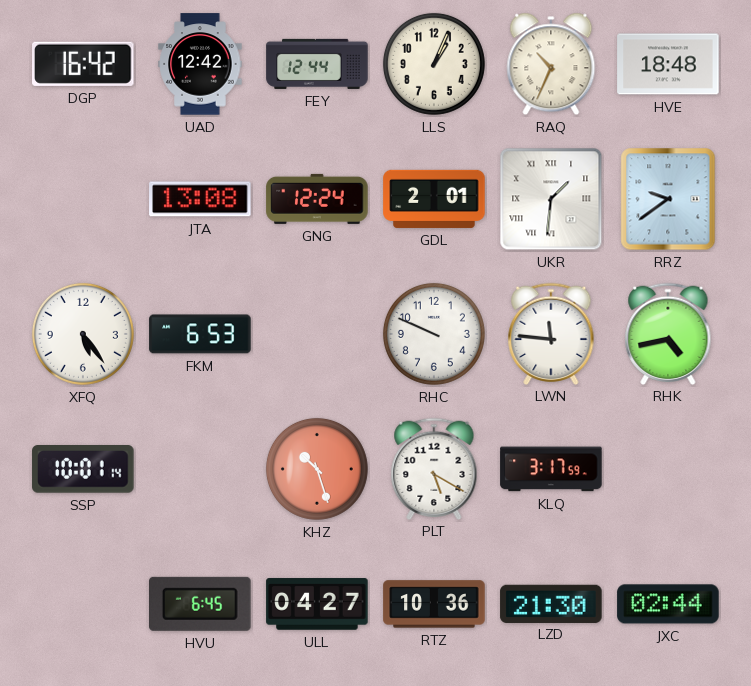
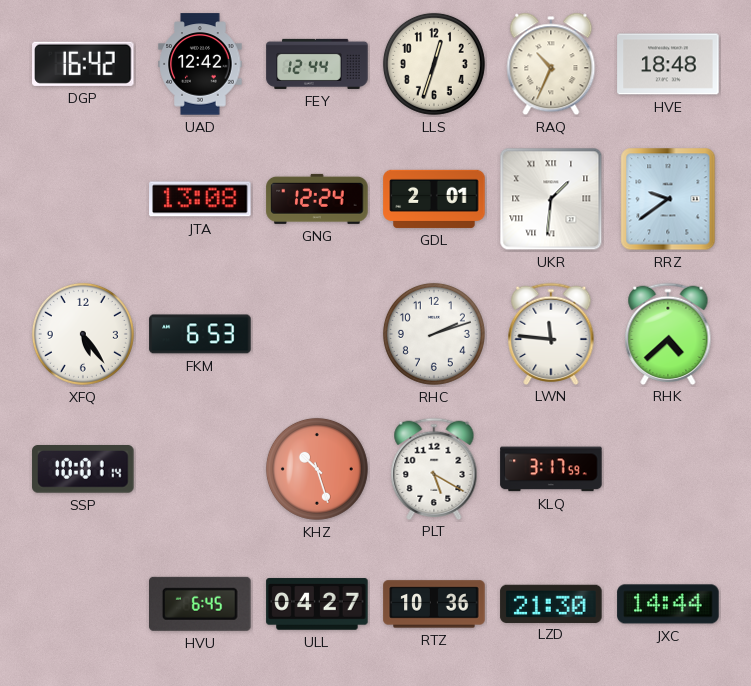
LLS: 1:04 -> 12:33
RHC: 9:49 -> 2:12
RHK: 4:43 -> 4:38
JXC: 02:44 -> 14:44
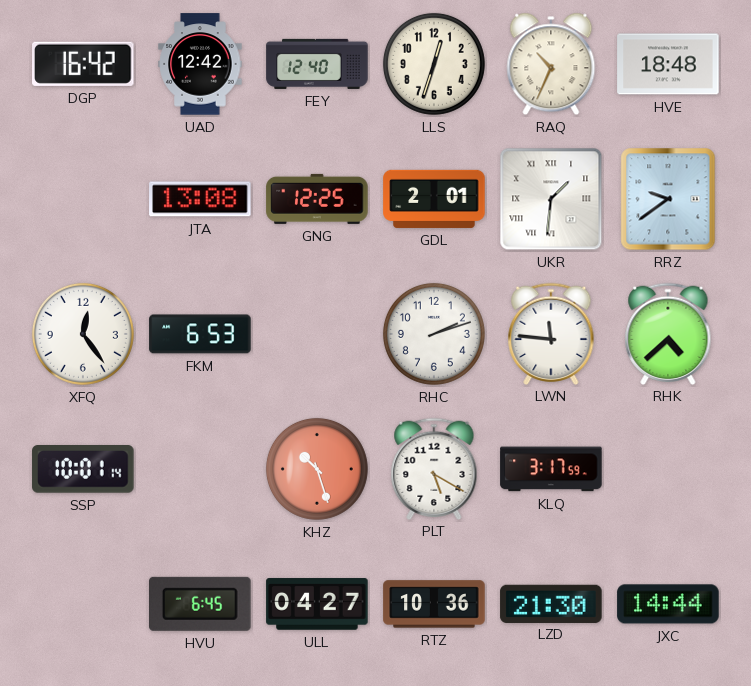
FEY: 12:44 -> 12:40
GNG: 12:24 -> 12:25
XFQ: 5:24 -> 12:24
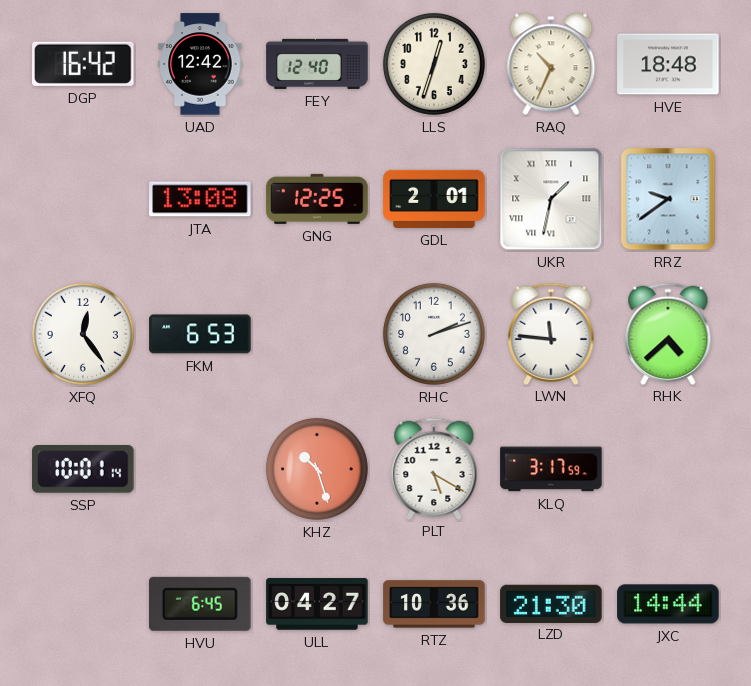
UKR: 1:31 -> 1:32
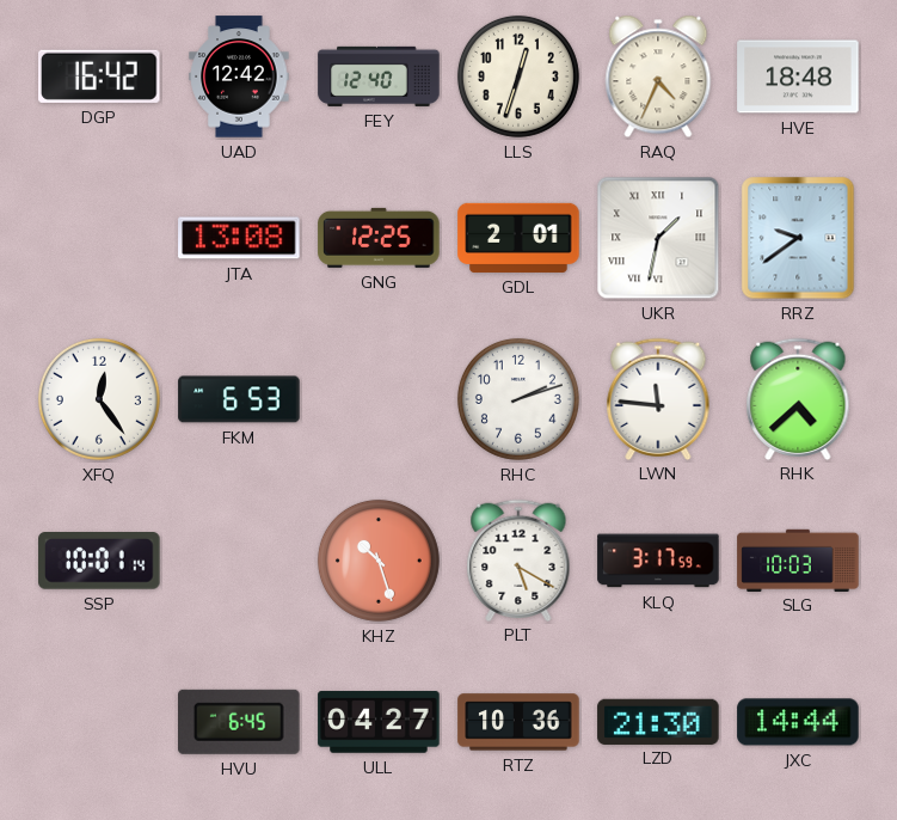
RAQ: 10:34 -> 4:34
SLG: none -> 10:03
